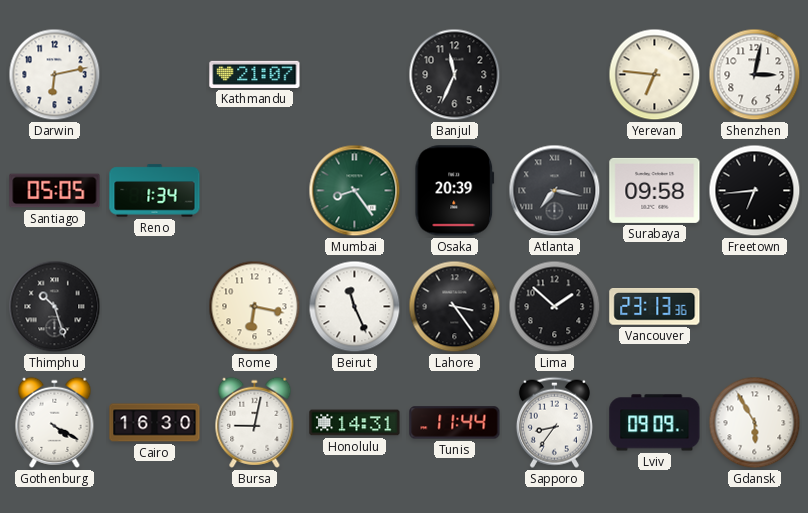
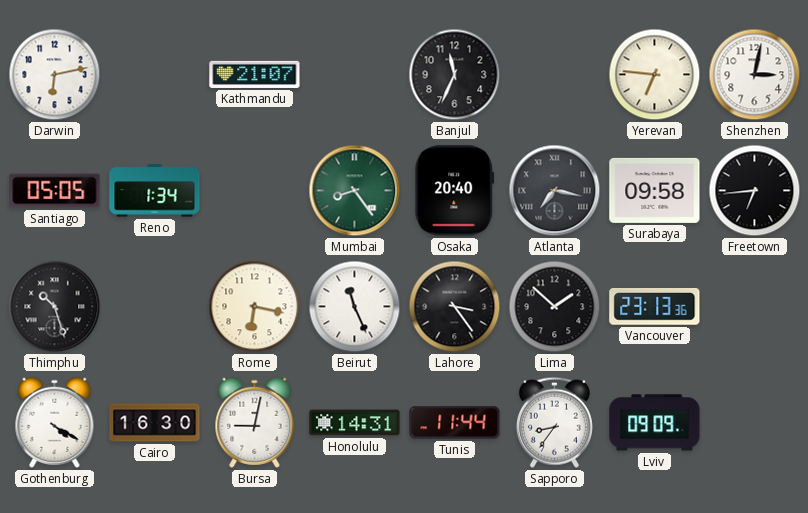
Osaka: 20:39 -> 20:40
Gdansk: 5:55 -> none
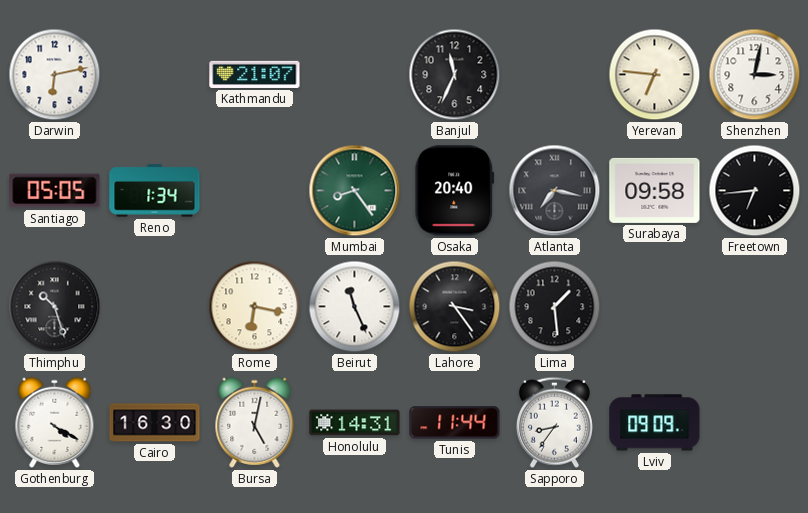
Lima: 1:52 -> 1:29
Vancouver: 23:13 -> none
Bursa: 9:02 -> 5:02
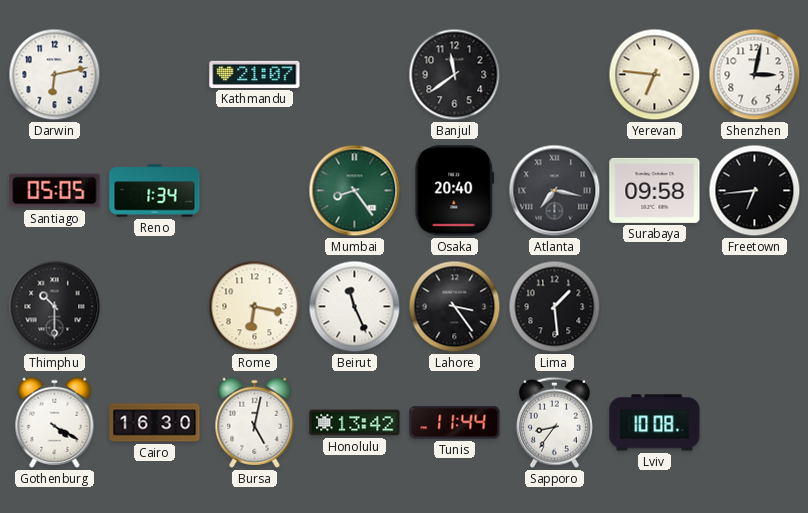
Banjul: 11:34 -> 11:39
Thimphu: 10:27 -> 10:30
Honolulu: 14:31 -> 13:42
Lviv: 09:09 -> 10:08
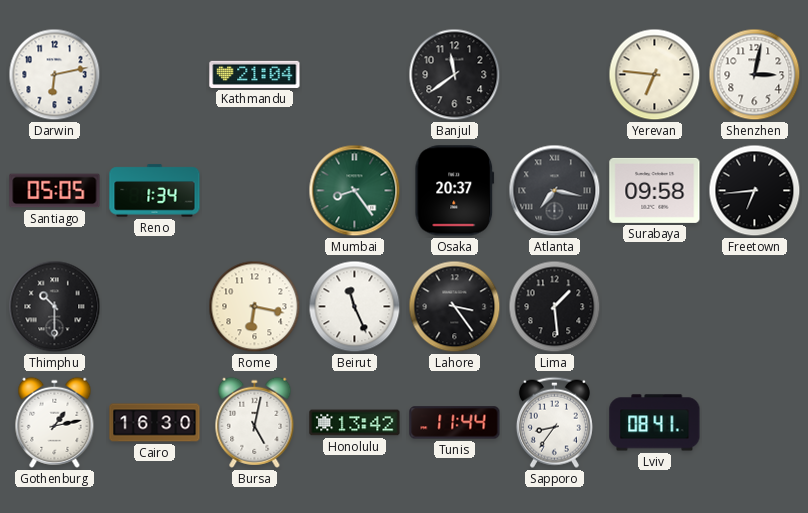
Kathmandu: 21:07 -> 21:04
Osaka: 20:40 -> 20:37
Gothenburg: 4:20 -> 1:13
Lviv: 10:08 -> 08:41
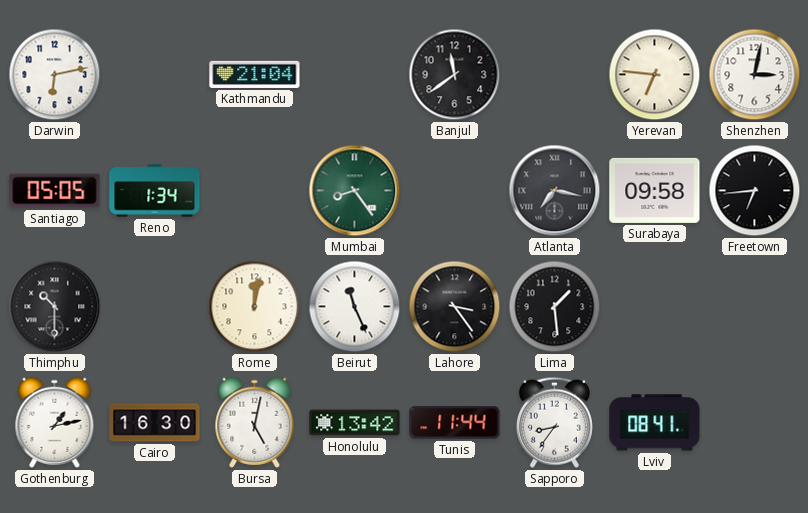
Osaka: 20:37 -> none
Rome: 6:17 -> 12:02
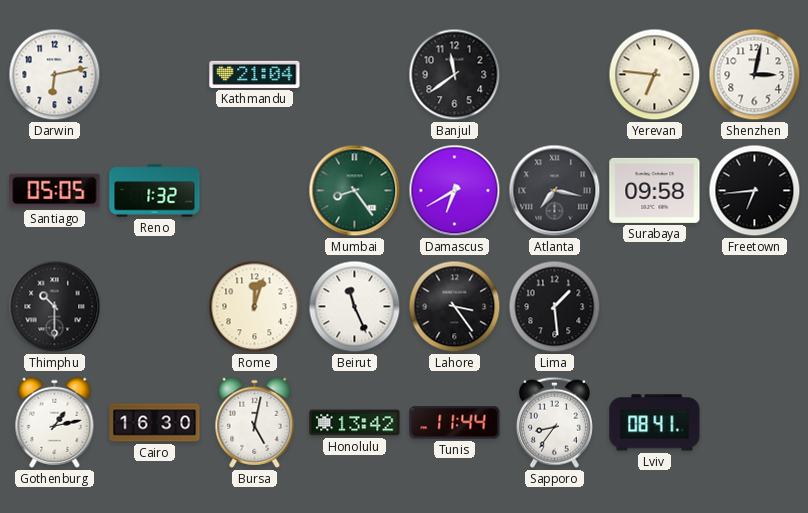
Reno: 1:34 -> 1:32
Damascus: none -> 6:40
Rome: 12:02 -> 12:03
